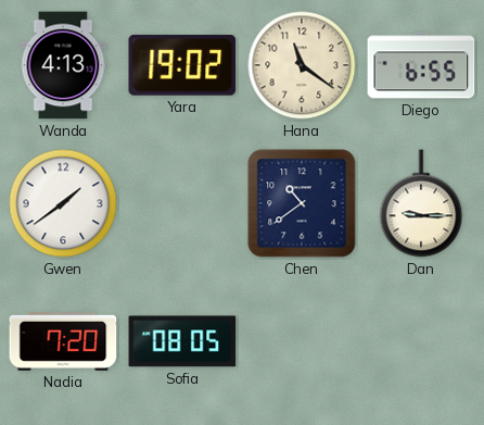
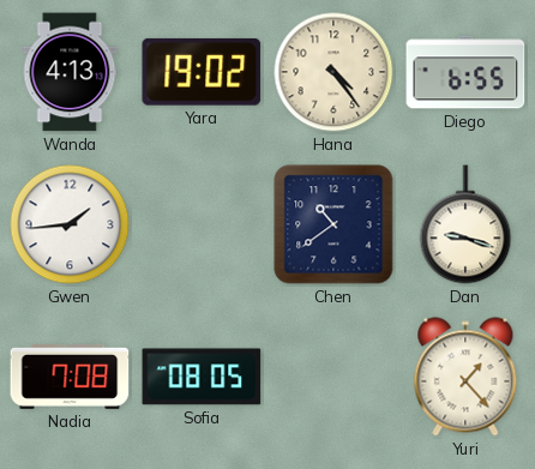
Hana: 11:21 -> 4:24
Gwen: 1:39 -> 1:44
Dan: 9:15 -> 9:18
Nadia: 7:20 -> 7:08
Yuri: none -> 1:23
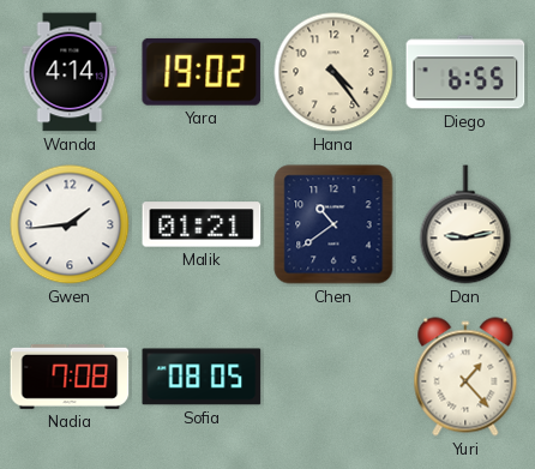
Wanda: 4:13 -> 4:14
Malik: none -> 01:21
Dan: 9:18 -> 9:13
